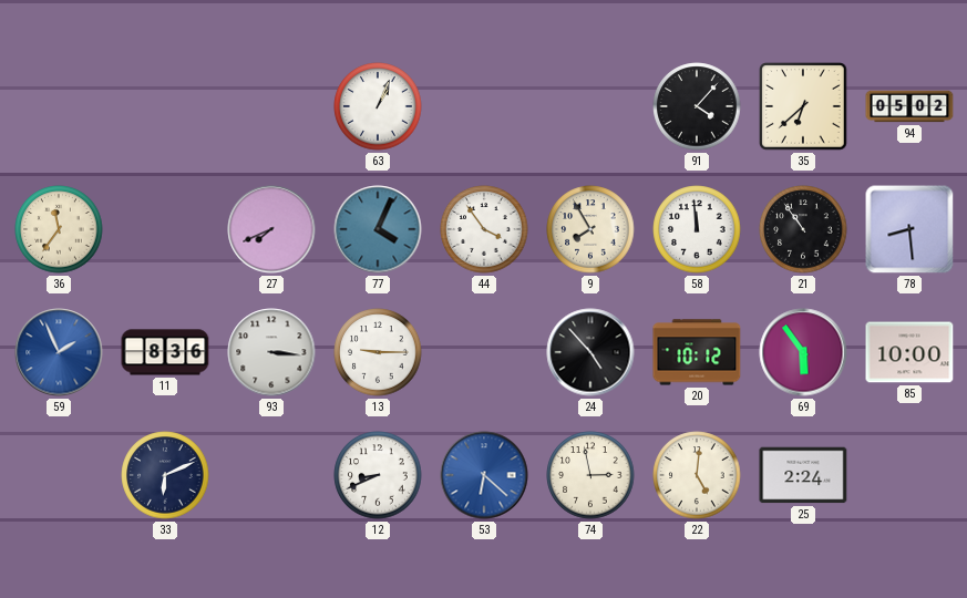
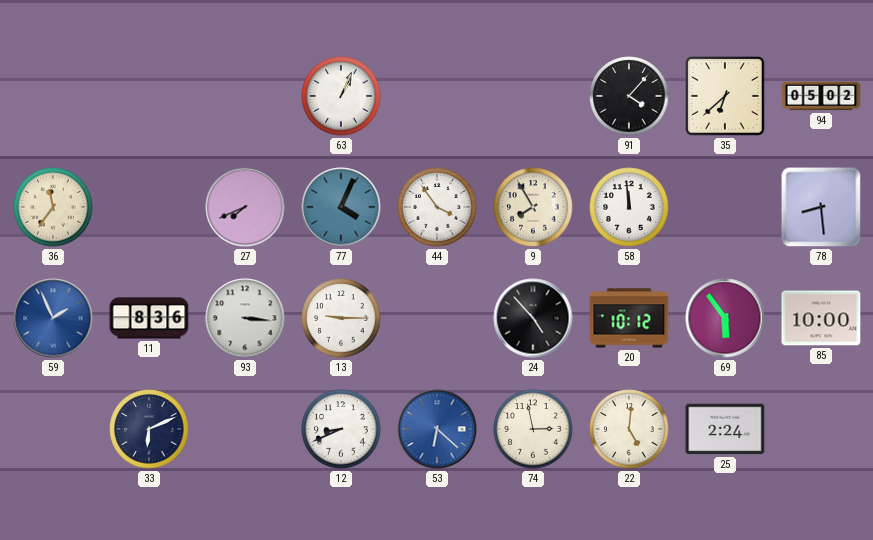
21: 10:54 -> none
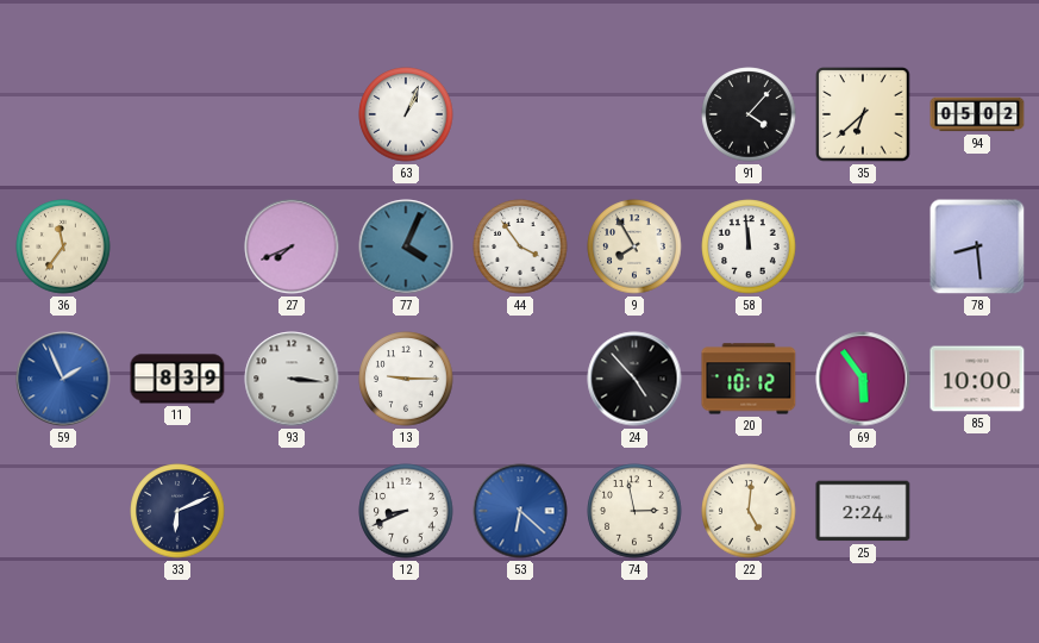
11: 8:36 -> 8:39
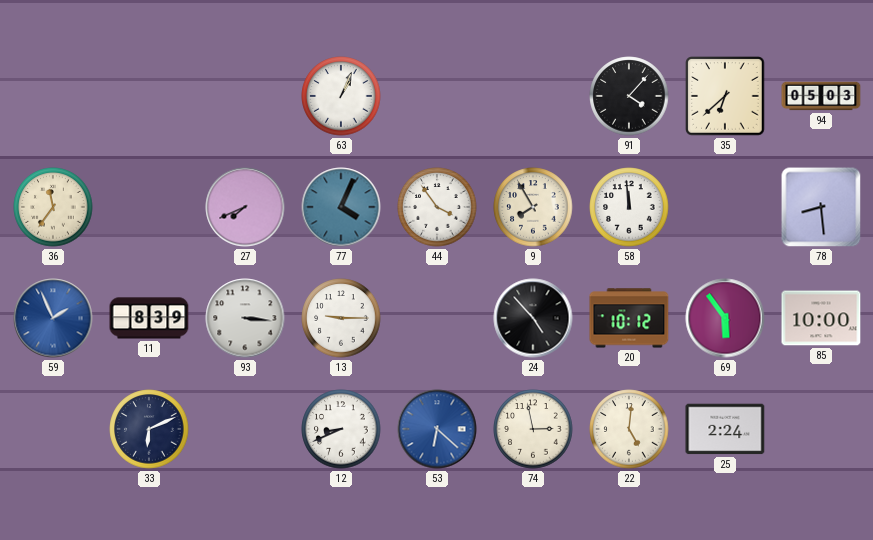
94: 05:02 -> 05:03
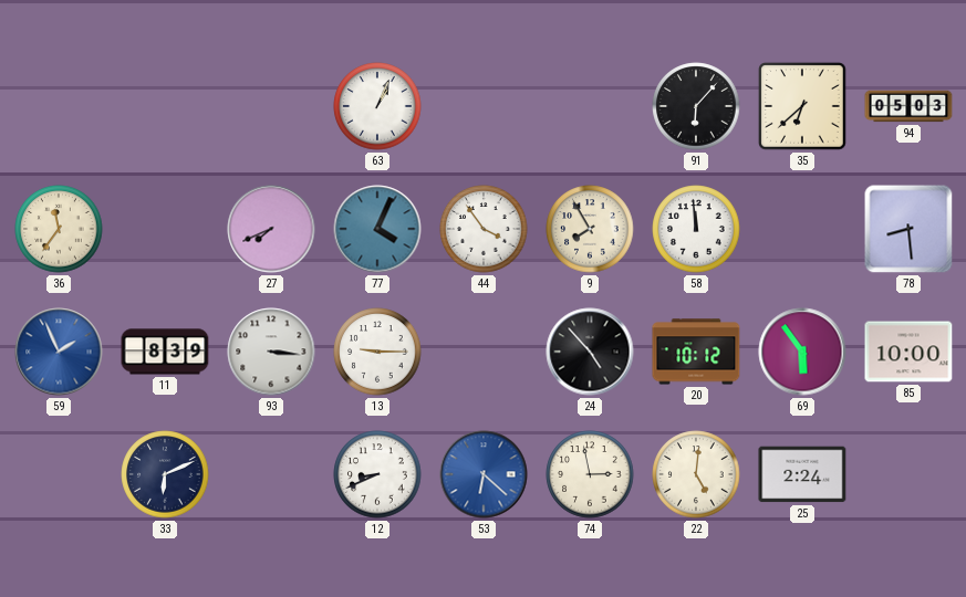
91: 4:07 -> 6:07
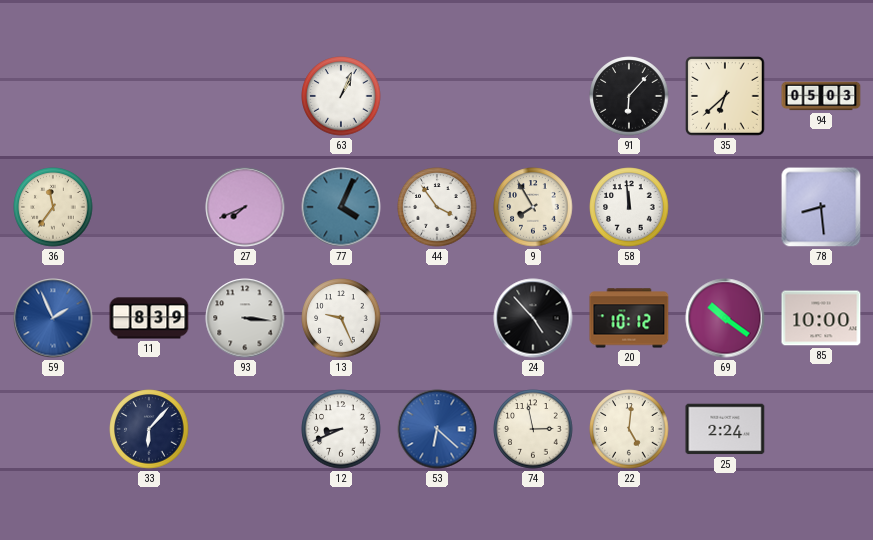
13: 9:15 -> 9:26
69: 5:54 -> 10:21
33: 6:11 -> 6:07
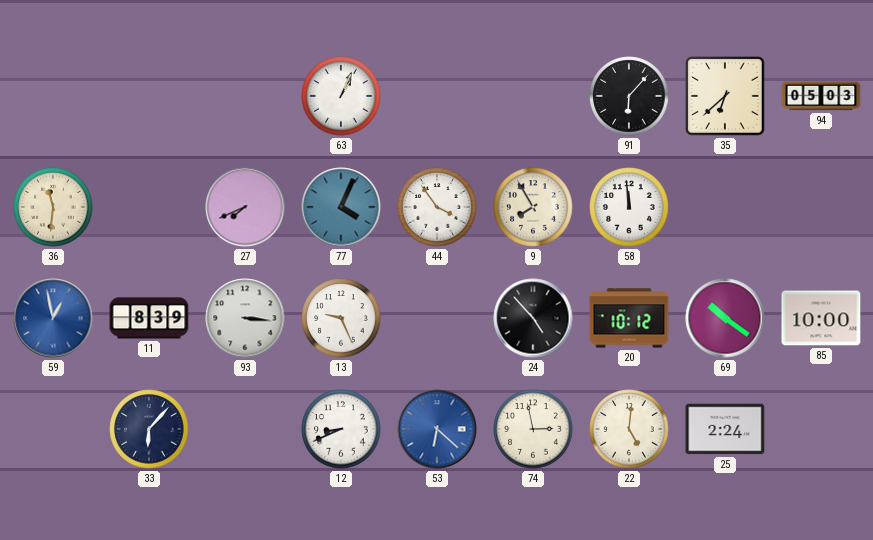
36: 11:36 -> 11:31
78: 8:29 -> none
59: 1:56 -> 12:58
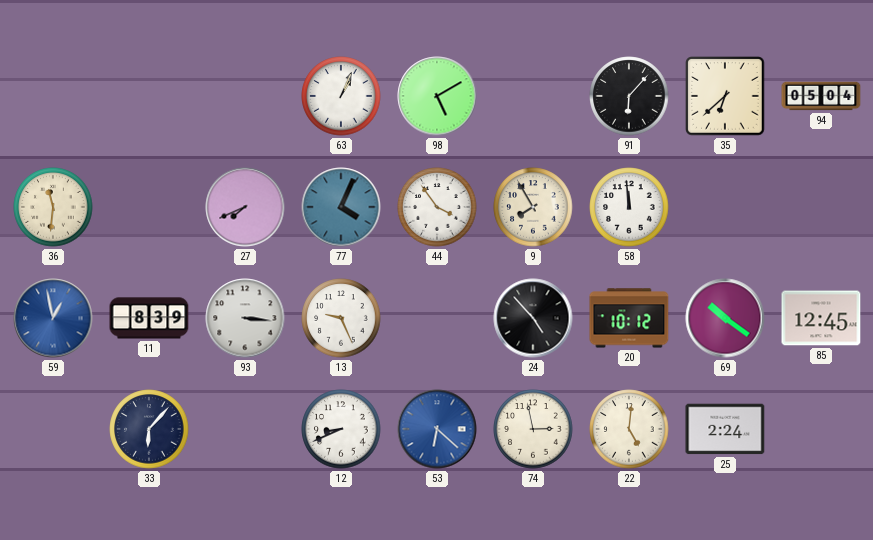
98: none -> 5:10
94: 05:03 -> 05:04
85: 10:00 -> 12:45
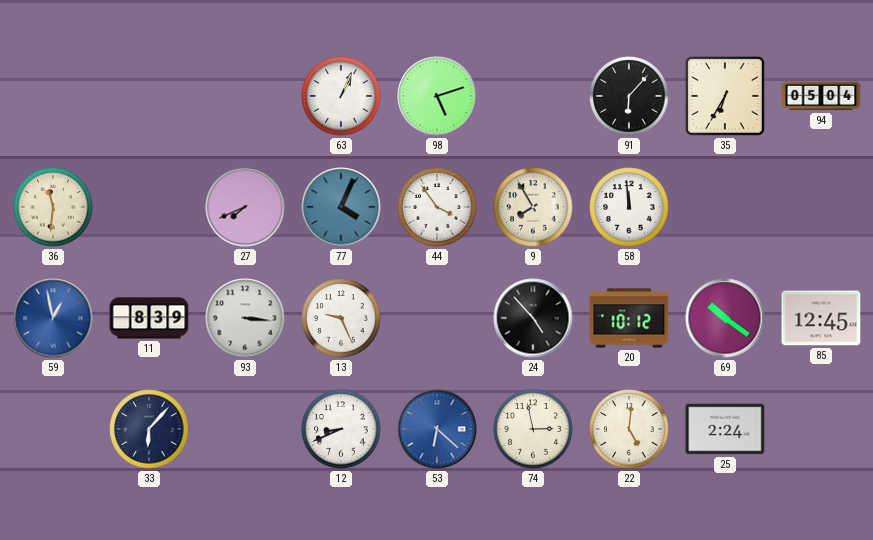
98: 5:10 -> 5:12
35: 6:38 -> 6:35
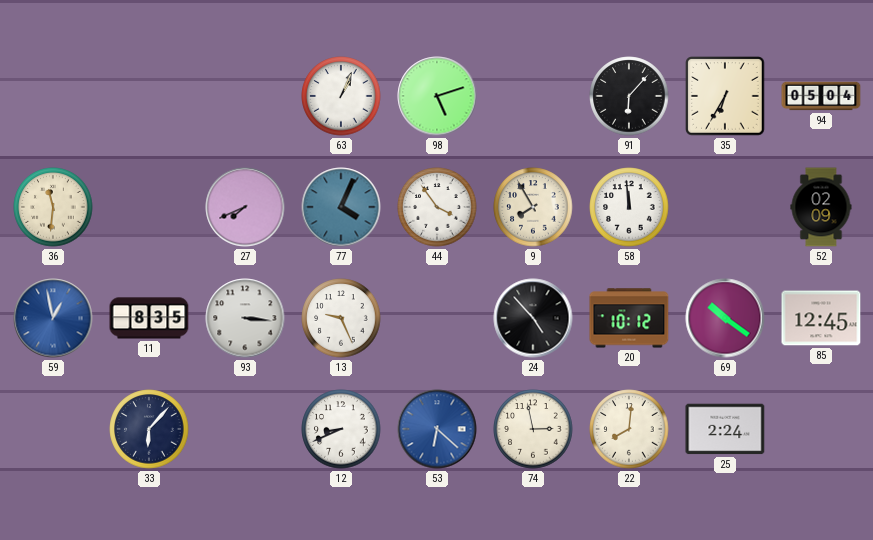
52: none -> 02:09
11: 8:39 -> 8:35
22: 5:01 -> 8:01
